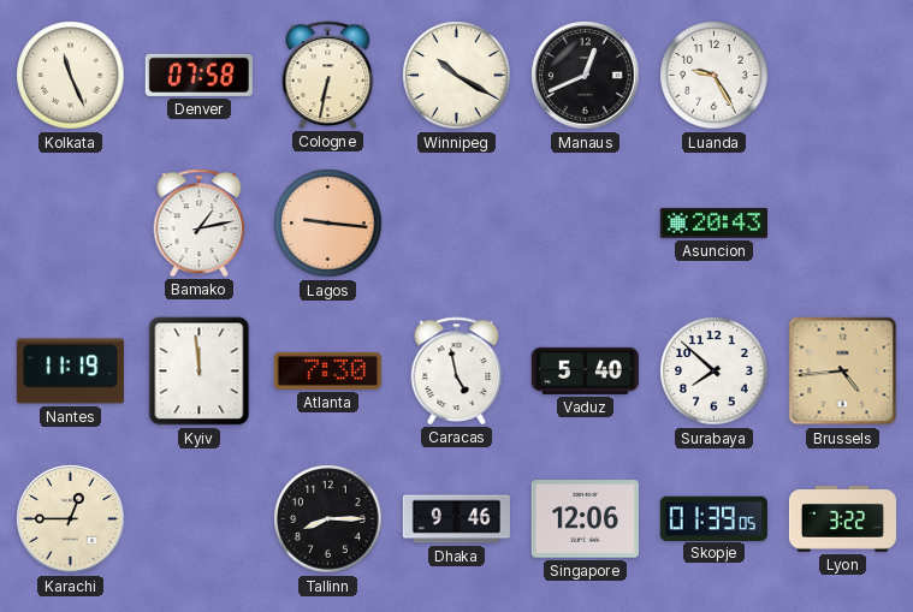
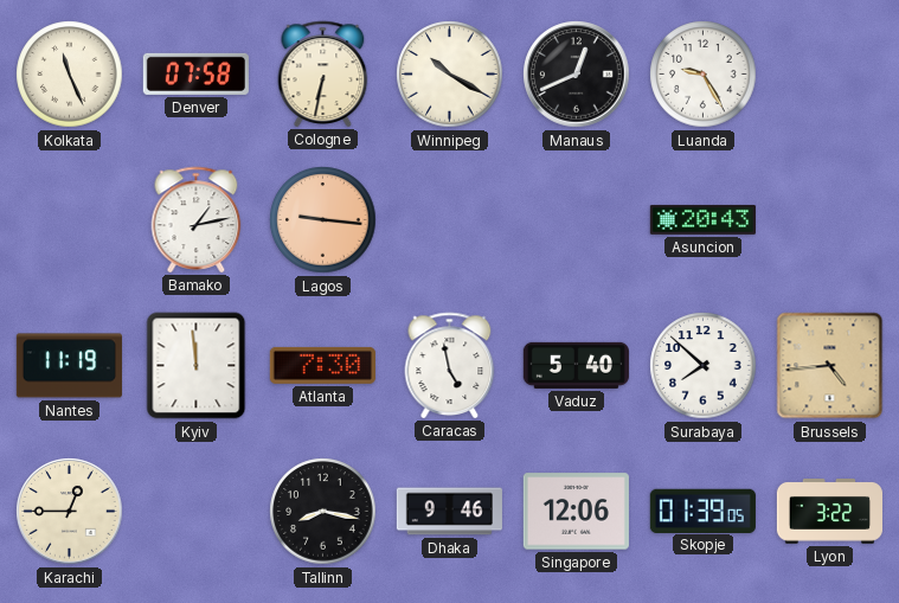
Tallinn: 8:15 -> 8:17
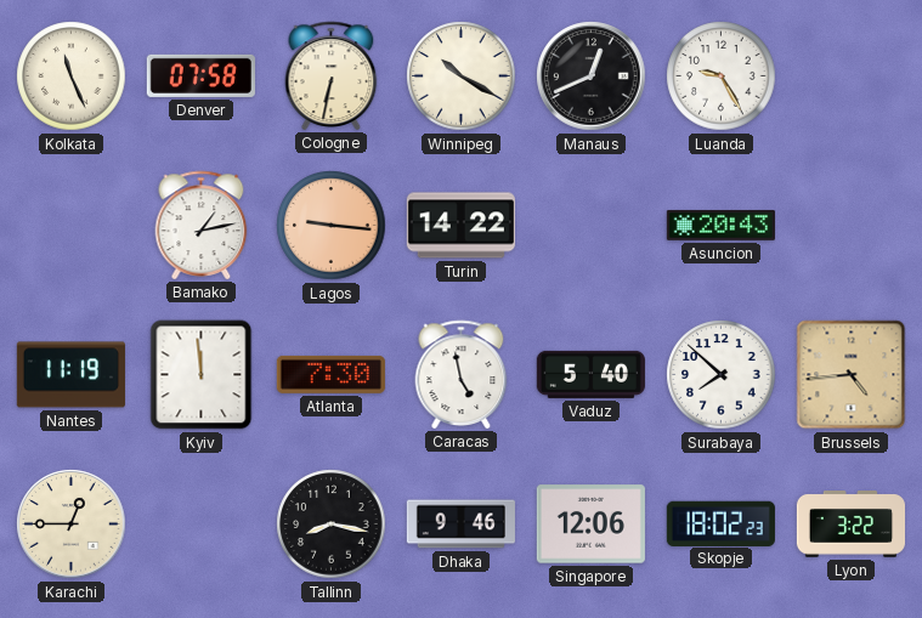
Turin: none -> 14:22
Skopje: 01:39 -> 18:02
